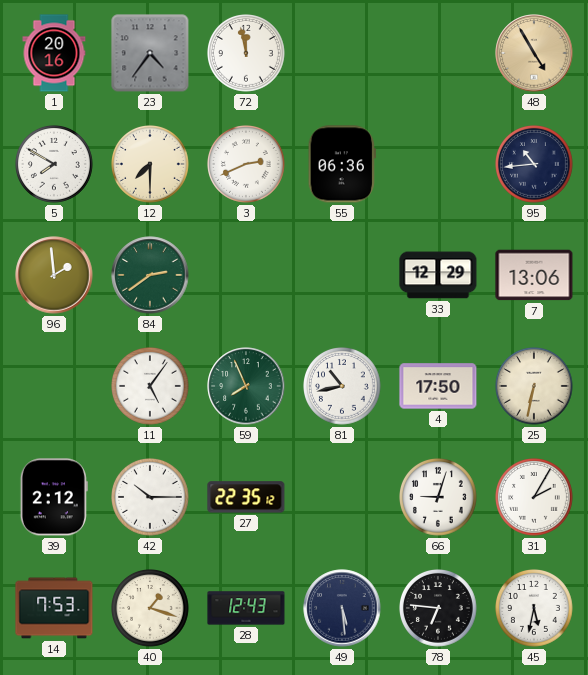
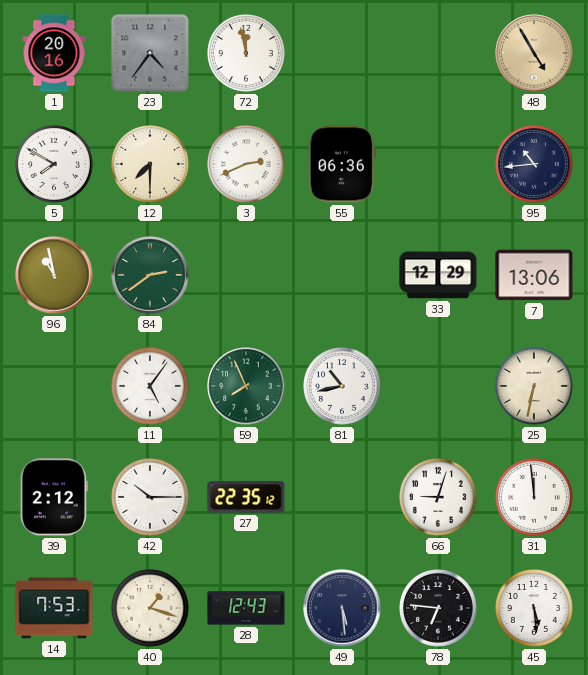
96: 1:59 -> 10:58
4: 17:50 -> none
31: 2:05 -> 11:59
45: 5:32 -> 5:29
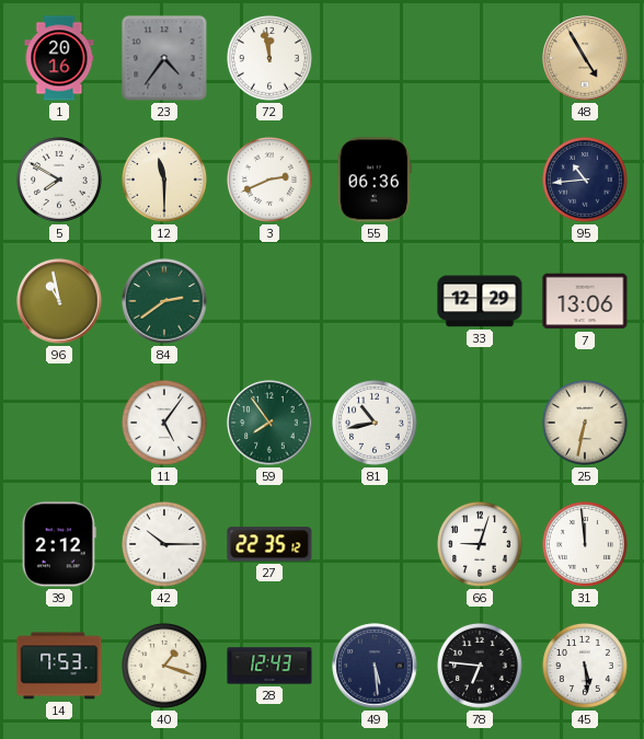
12: 7:30 -> 11:30
59: 7:56 -> 7:54
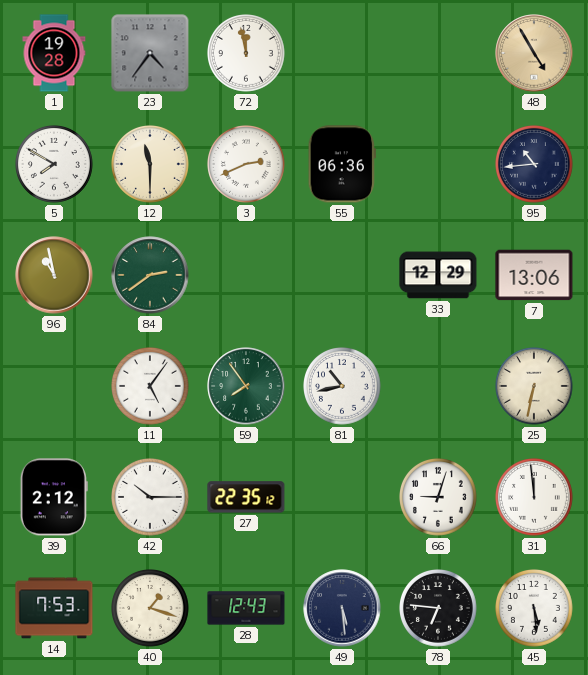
1: 20:16 -> 19:28
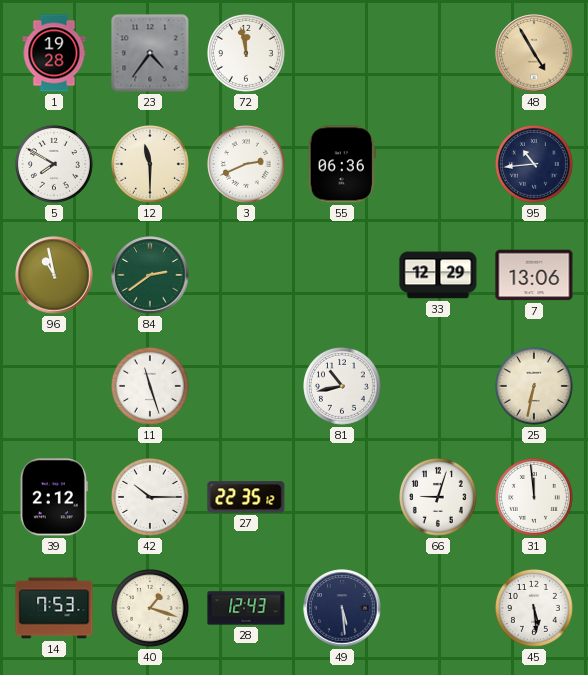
11: 5:06 -> 11:27
59: 7:54 -> none
78: 6:46 -> none
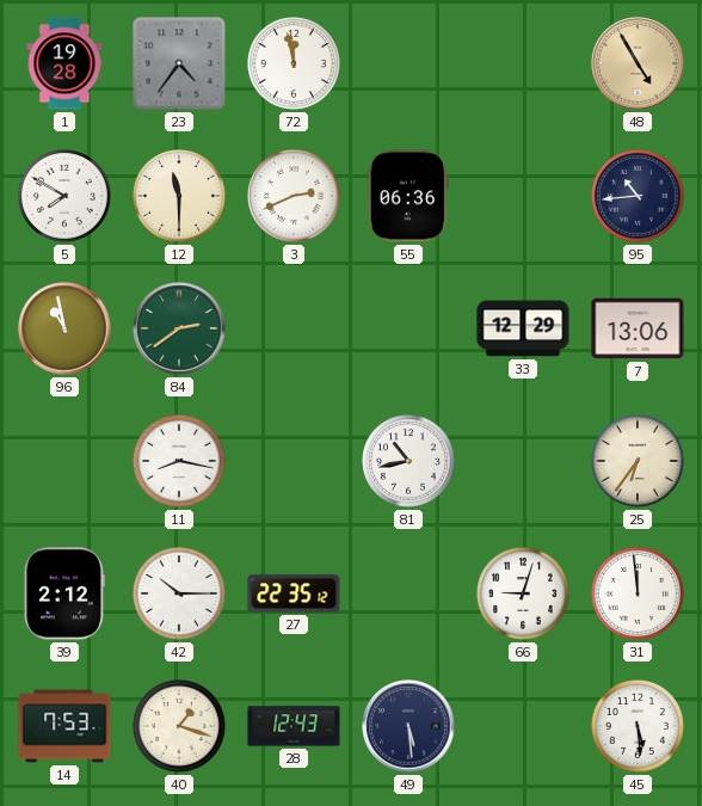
11: 11:27 -> 8:17
25: 6:32 -> 6:36
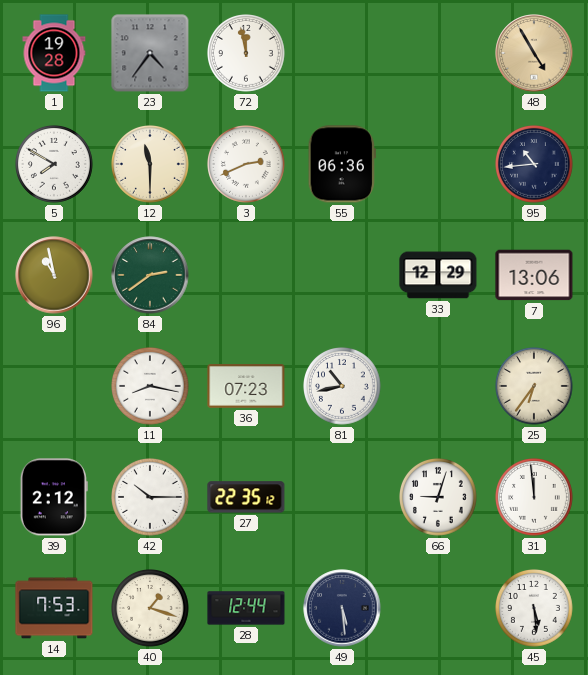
36: none -> 07:23
28: 12:43 -> 12:44
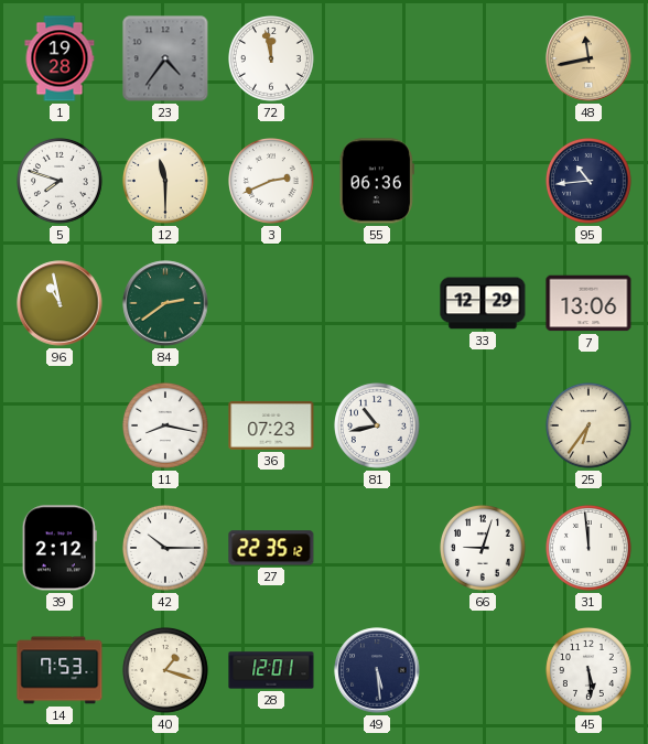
48: 4:55 -> 11:43
5: 7:50 -> 7:48
28: 12:44 -> 12:01
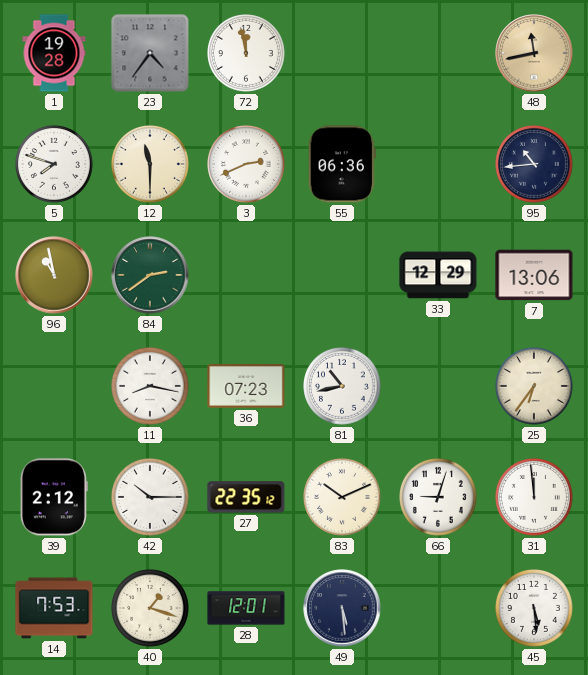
83: none -> 10:11
